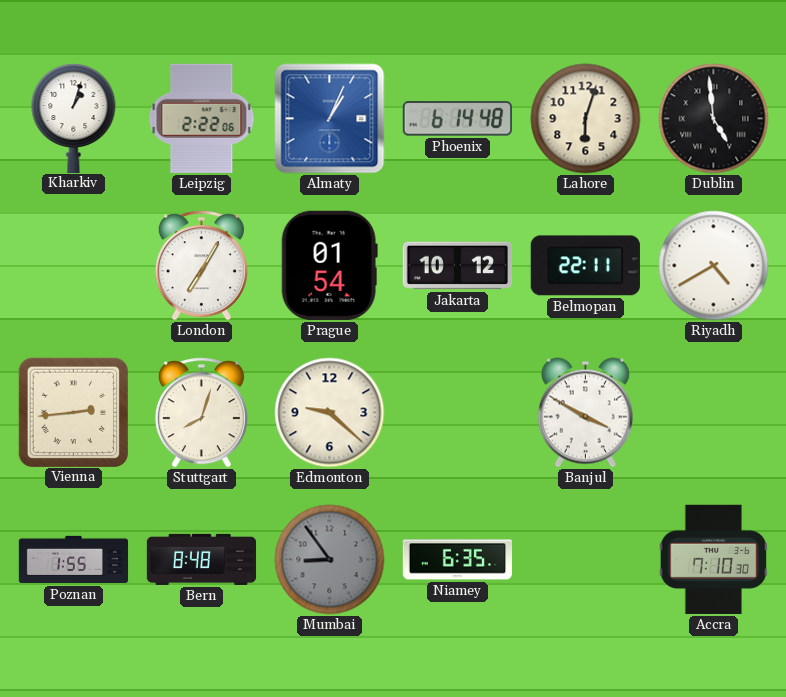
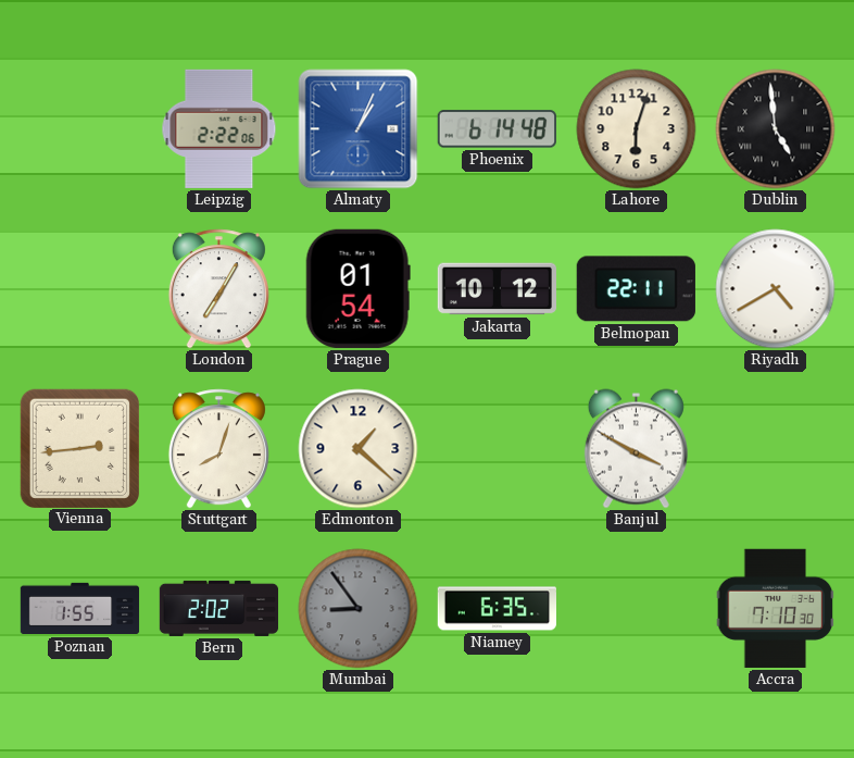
Kharkiv: 1:03 -> none
Edmonton: 9:22 -> 1:22
Bern: 8:48 -> 2:02
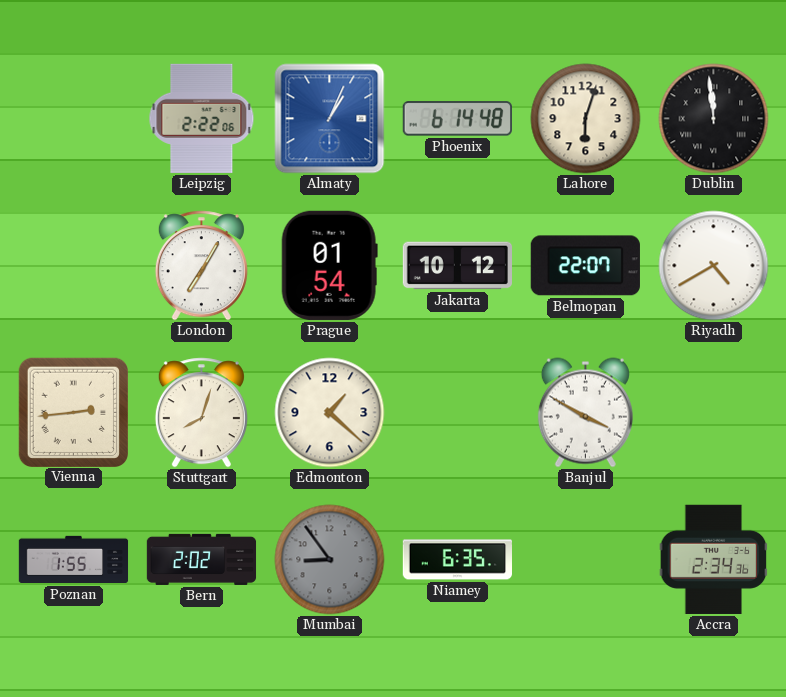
Dublin: 4:59 -> 11:59
Belmopan: 22:11 -> 22:07
Accra: 7:10 -> 2:34
